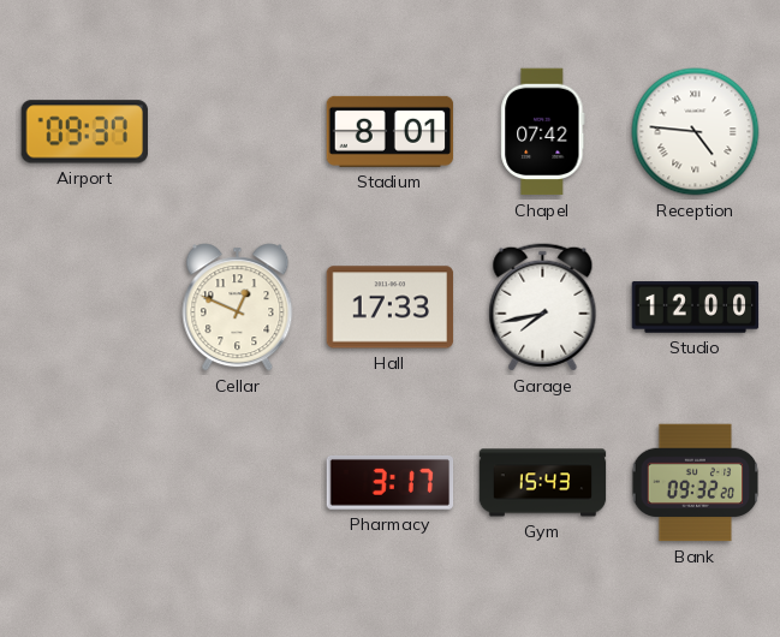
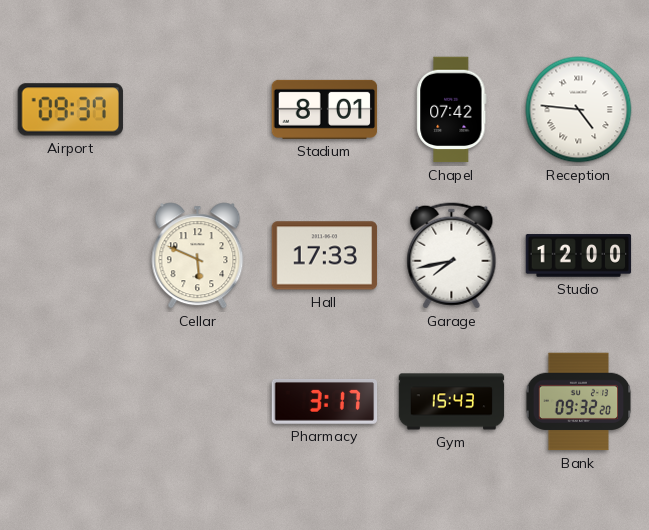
Cellar: 12:49 -> 5:49
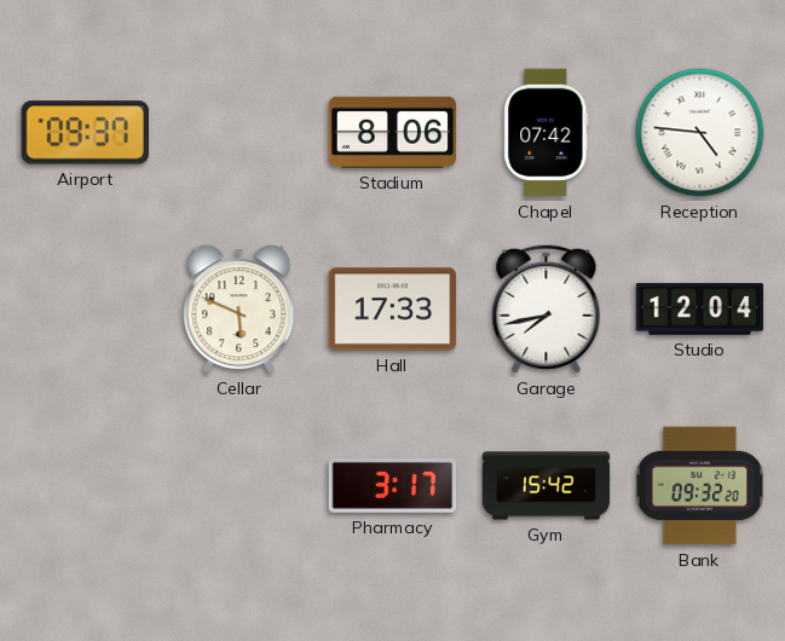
Stadium: 8:01 -> 8:06
Studio: 12:00 -> 12:04
Gym: 15:43 -> 15:42
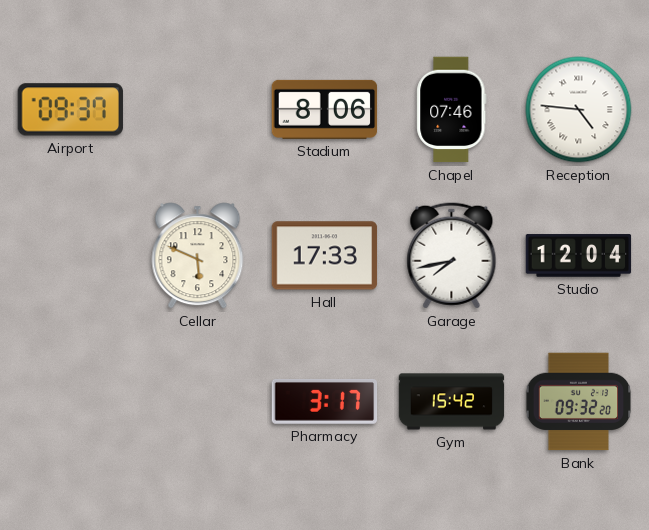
Chapel: 07:42 -> 07:46
